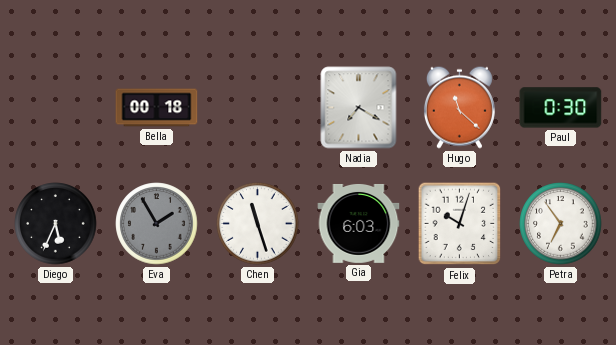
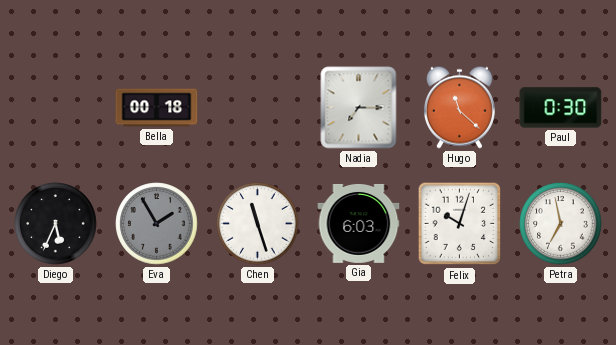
Nadia: 7:20 -> 7:15
Petra: 6:54 -> 6:58
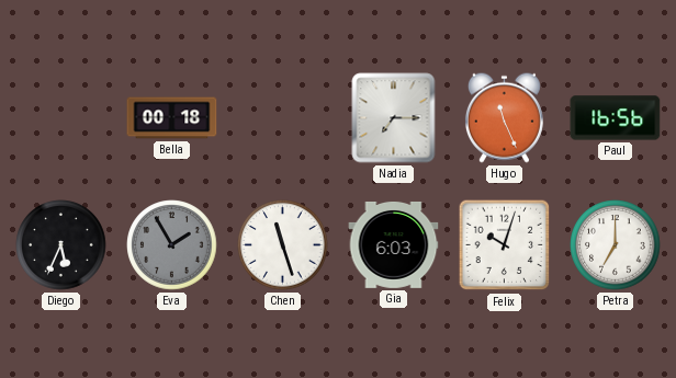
Hugo: 11:22 -> 11:26
Paul: 0:30 -> 16:56
Petra: 6:58 -> 7:00
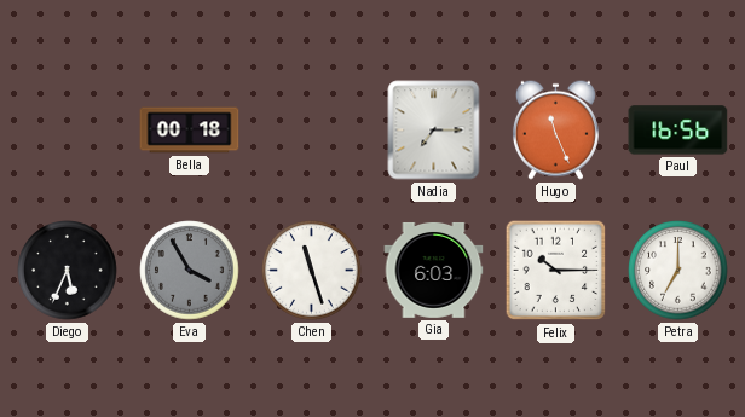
Eva: 1:55 -> 3:55
Felix: 10:03 -> 10:15
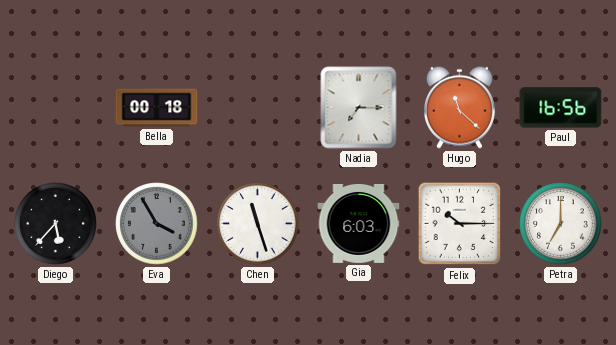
Hugo: 11:26 -> 11:22
Diego: 5:34 -> 5:37
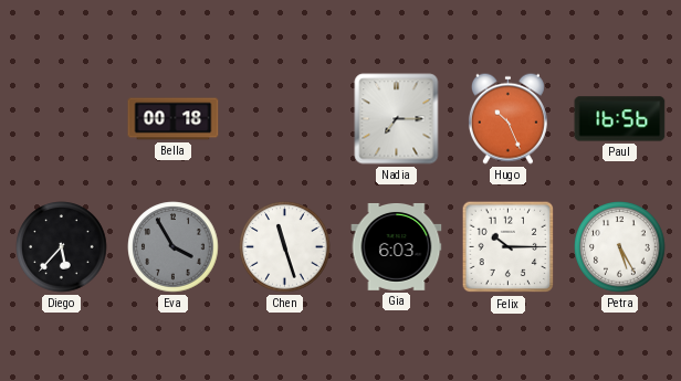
Hugo: 11:22 -> 10:26
Petra: 7:00 -> 5:25
